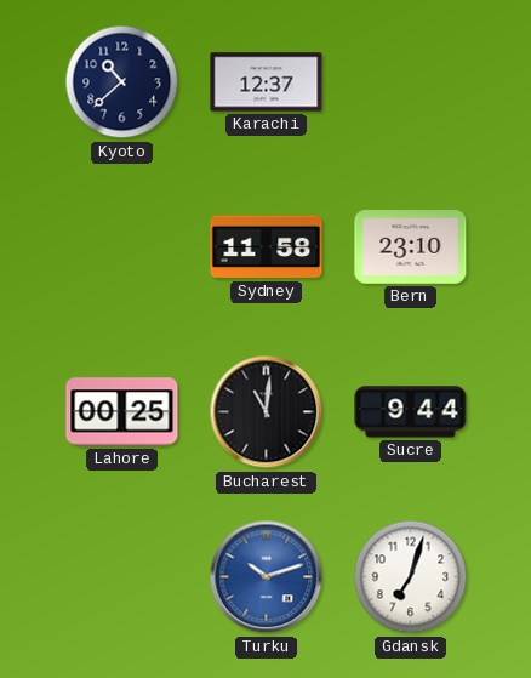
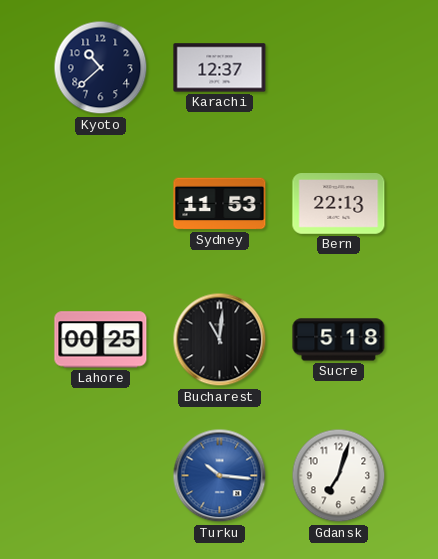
Sydney: 11:58 -> 11:53
Bern: 23:10 -> 22:13
Sucre: 9:44 -> 5:18
Turku: 10:12 -> 10:16
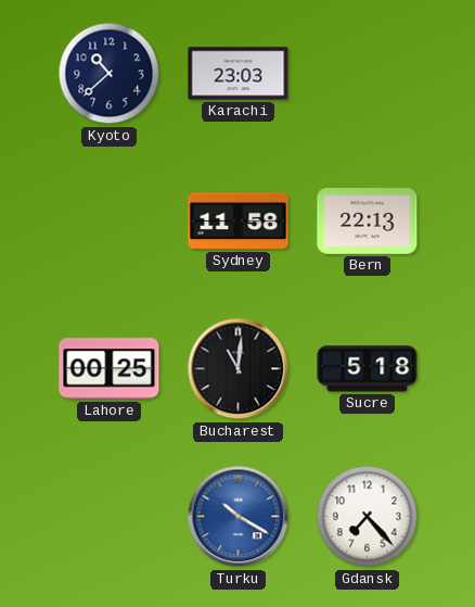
Karachi: 12:37 -> 23:03
Sydney: 11:53 -> 11:58
Turku: 10:16 -> 10:20
Gdansk: 7:03 -> 7:23
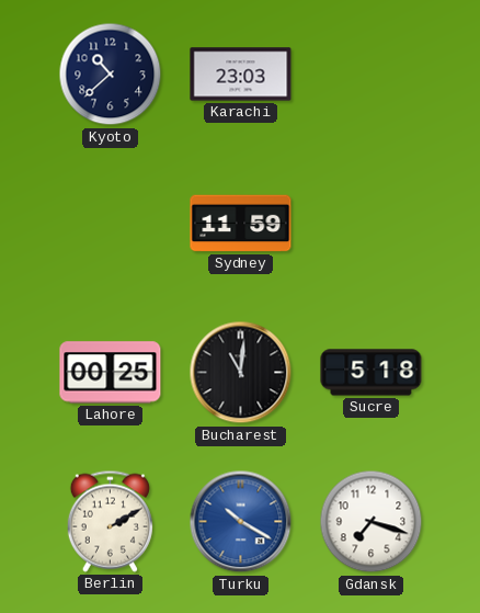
Sydney: 11:58 -> 11:59
Bern: 22:13 -> none
Berlin: none -> 2:10
Gdansk: 7:23 -> 7:18
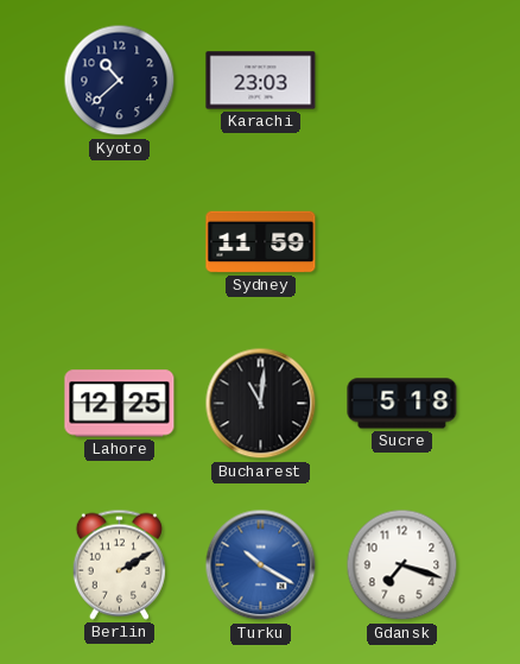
Lahore: 00:25 -> 12:25
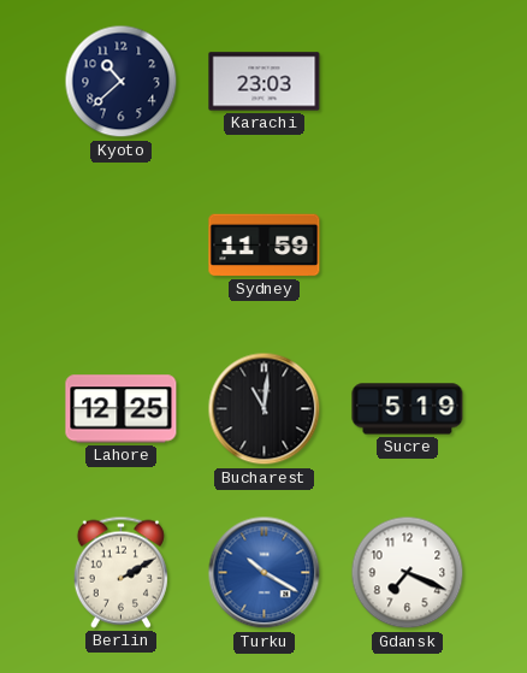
Sucre: 5:18 -> 5:19
Gdansk: 7:18 -> 7:19
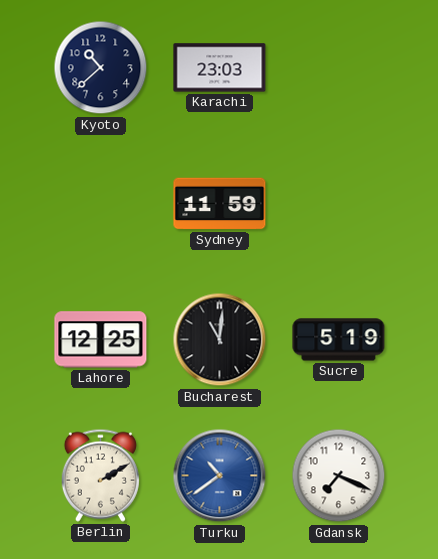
Turku: 10:20 -> 10:39
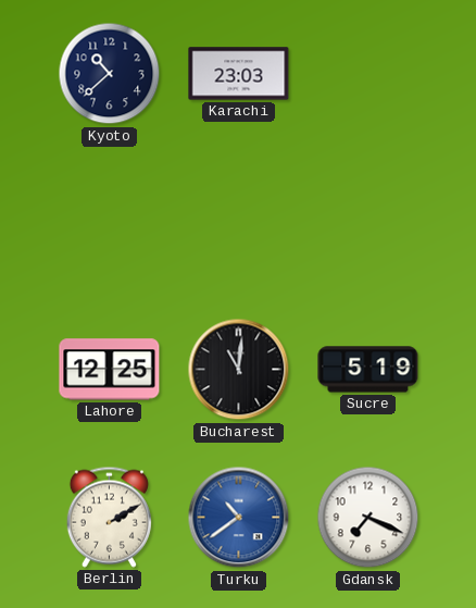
Sydney: 11:59 -> none
